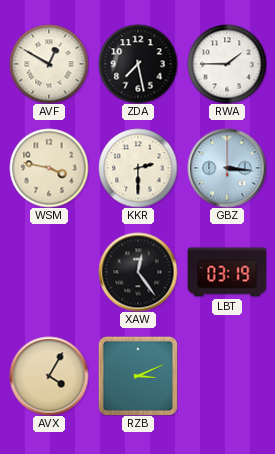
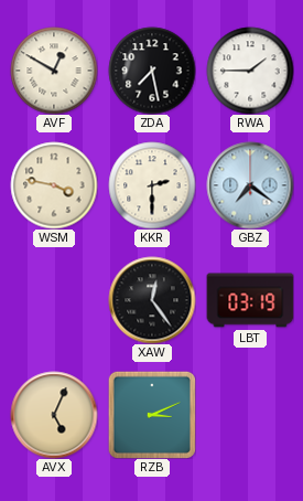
GBZ: 3:16 -> 7:21
AVX: 4:05 -> 5:04
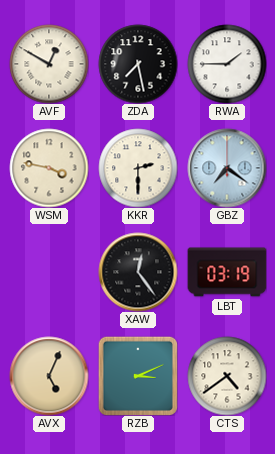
CTS: none -> 4:39
